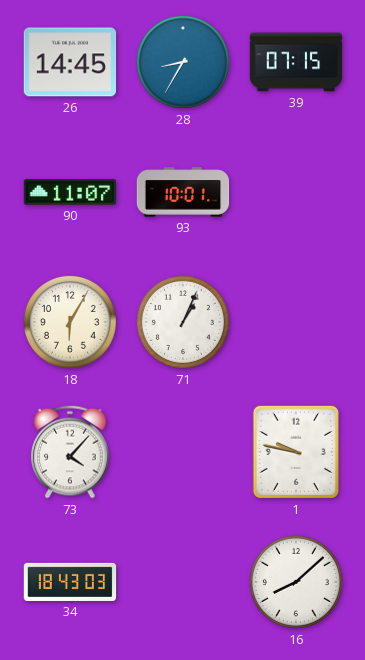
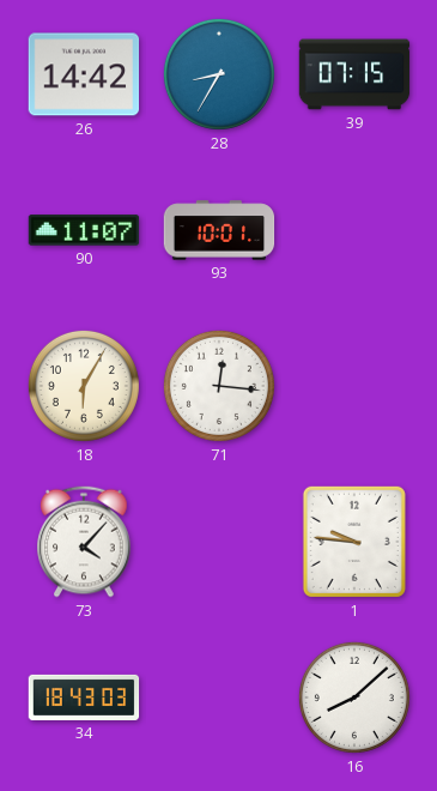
26: 14:45 -> 14:42
71: 1:04 -> 12:16
1: 9:47 -> 9:46
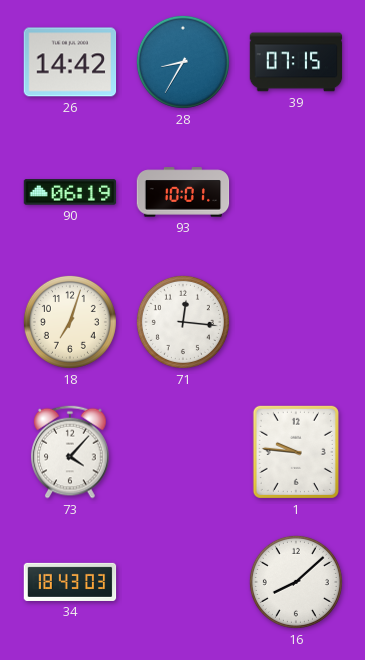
90: 11:07 -> 06:19
18: 6:05 -> 7:03
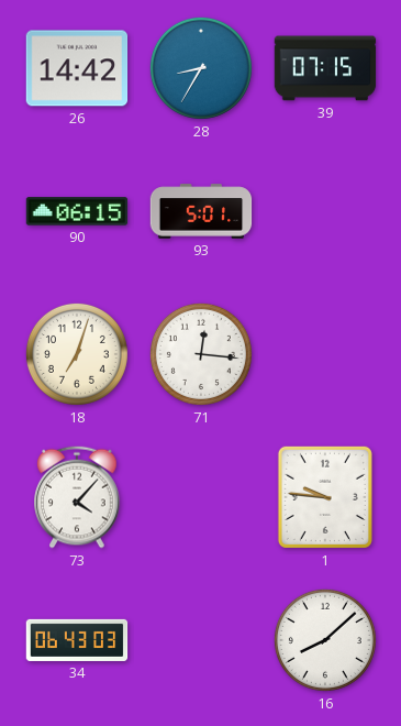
90: 06:19 -> 06:15
93: 10:01 -> 5:01
34: 18:43 -> 06:43
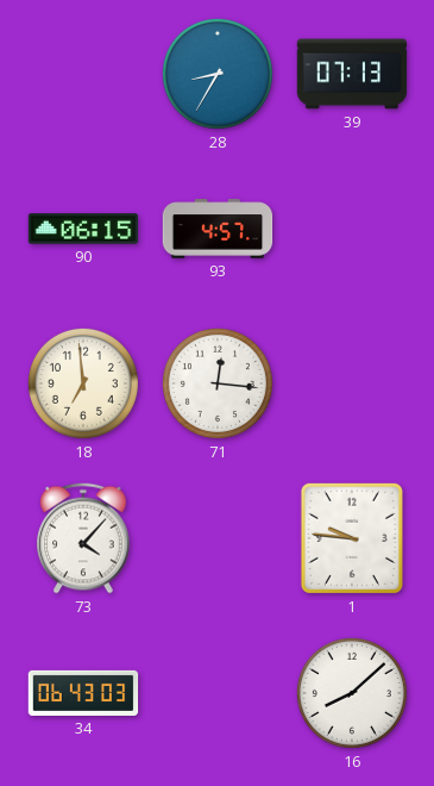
26: 14:42 -> none
39: 07:15 -> 07:13
93: 5:01 -> 4:57
18: 7:03 -> 6:59
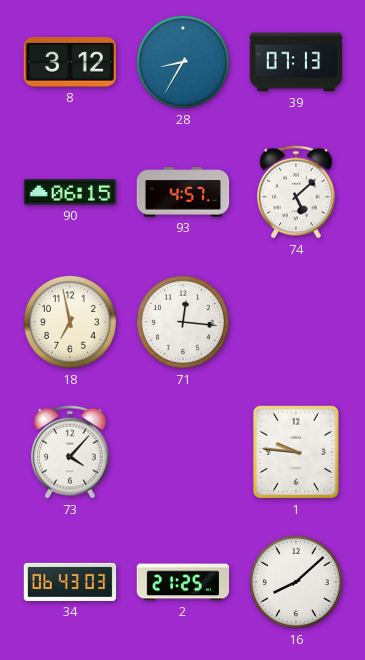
8: none -> 3:12
74: none -> 5:08
18: 6:59 -> 6:58
2: none -> 21:25
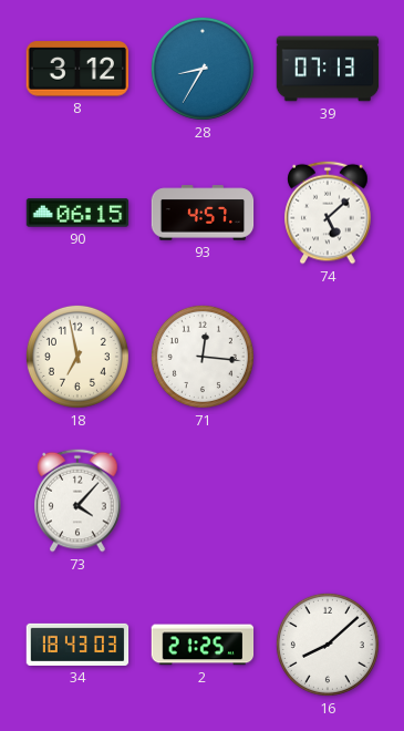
1: 9:46 -> none
34: 06:43 -> 18:43
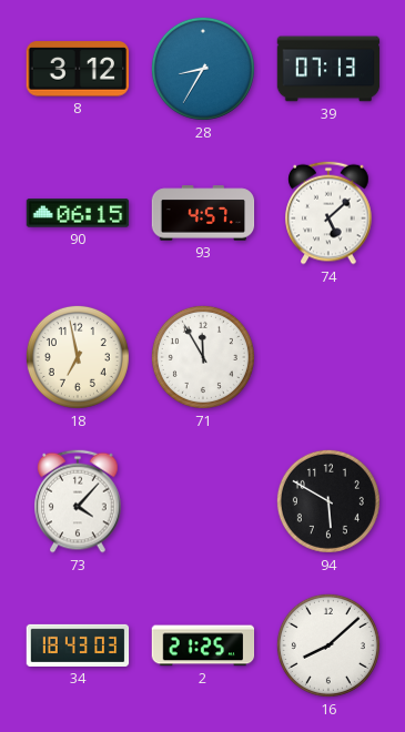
71: 12:16 -> 11:55
94: none -> 5:50
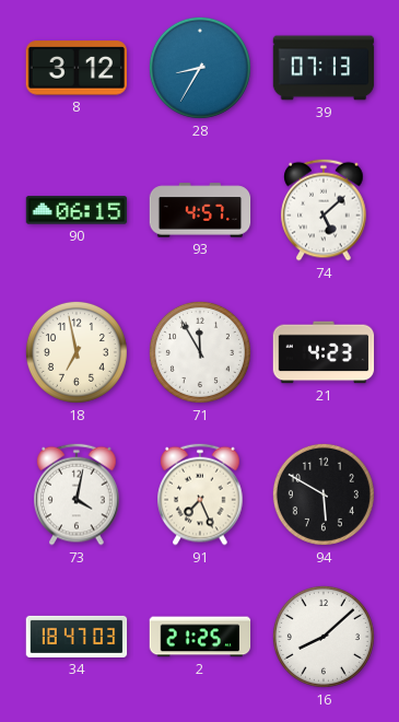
21: none -> 4:23
73: 4:07 -> 4:02
91: none -> 7:26
34: 18:43 -> 18:47
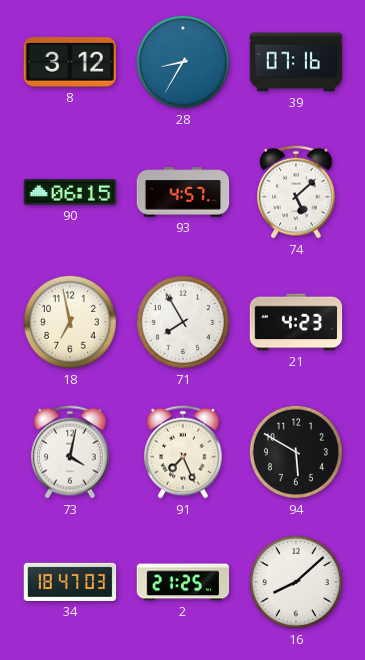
39: 07:13 -> 07:16
71: 11:55 -> 7:55
